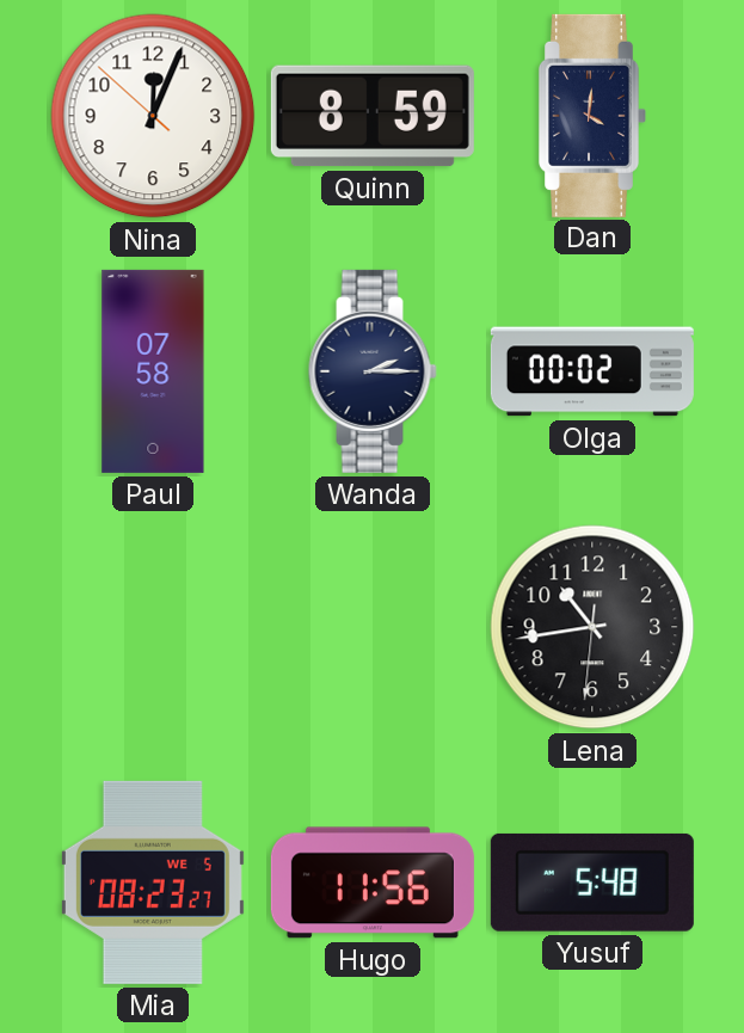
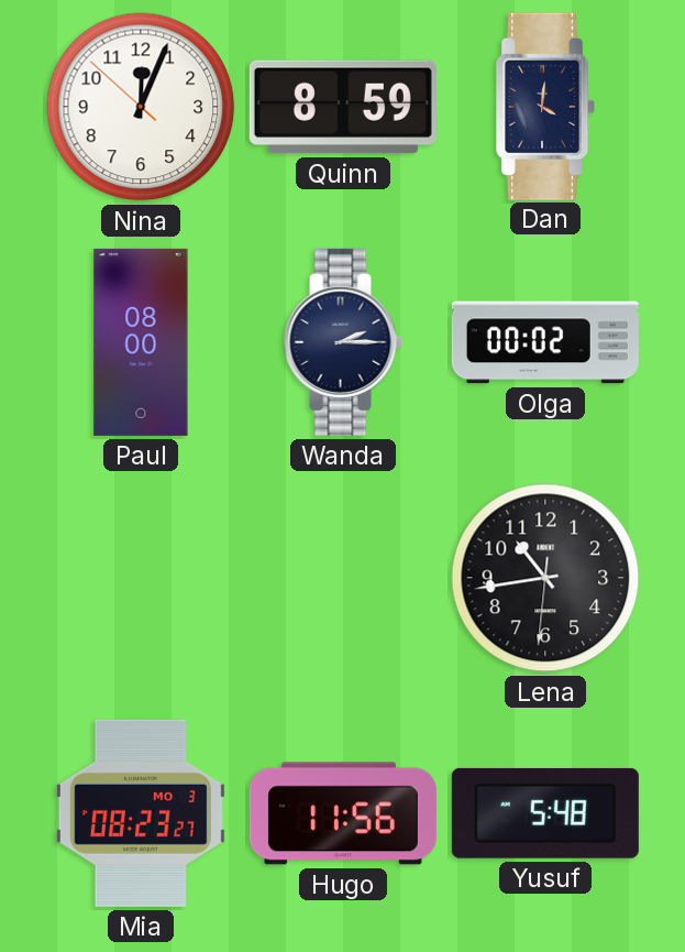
Paul: 07:58 -> 08:00
Mia date: WE 5 -> MO 3
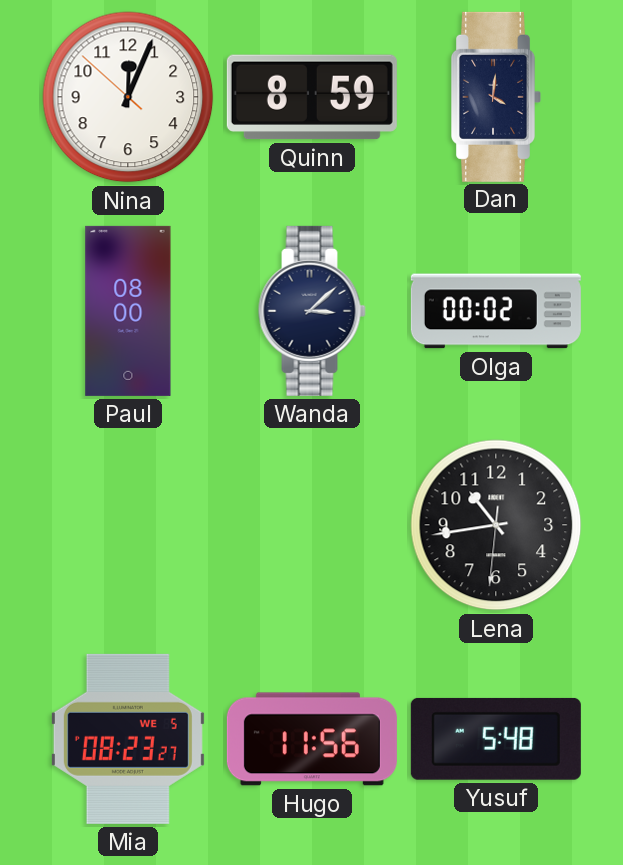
Wanda: 2:15 -> 3:08
Mia date: MO 3 -> WE 5
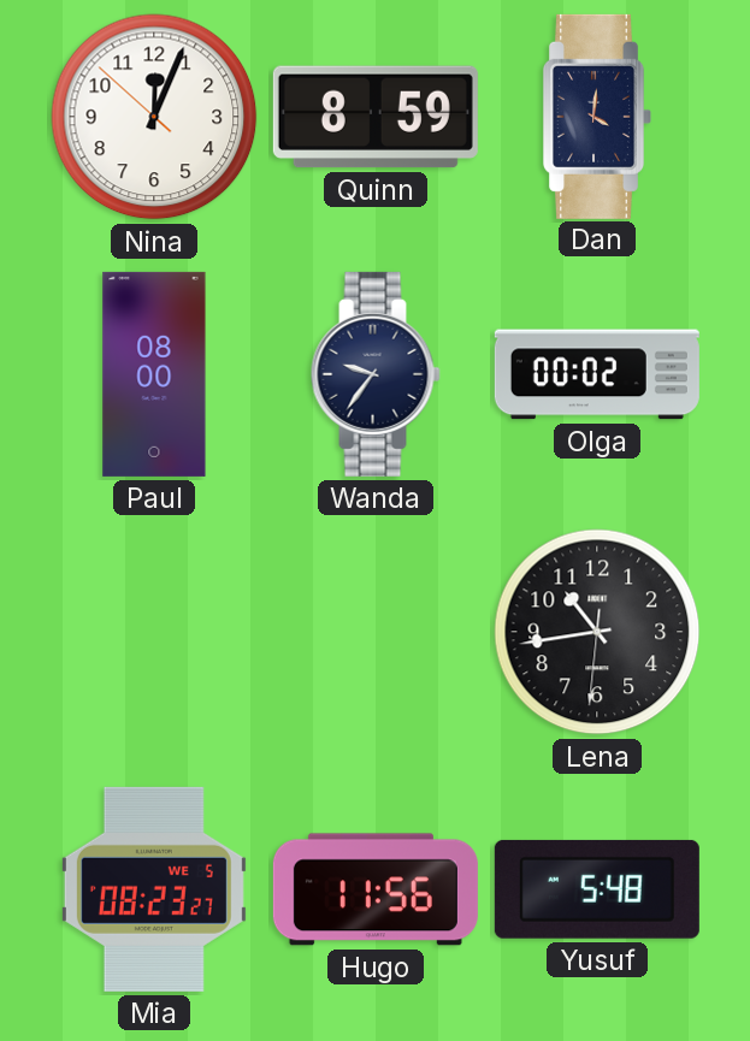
Wanda: 3:08 -> 9:36
